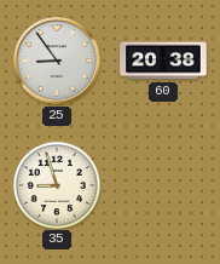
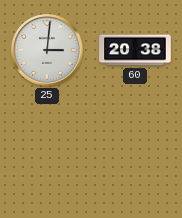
25: 8:54 -> 3:01
35: 8:57 -> none
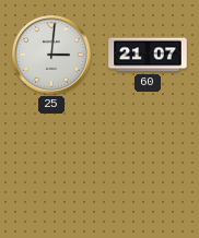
60: 20:38 -> 21:07
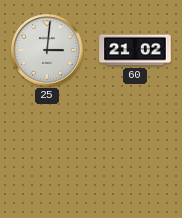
60: 21:07 -> 21:02
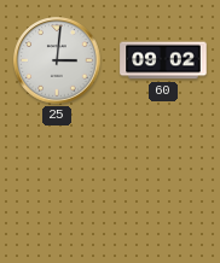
60: 21:02 -> 09:02
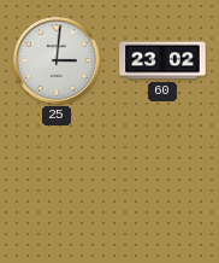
60: 09:02 -> 23:02
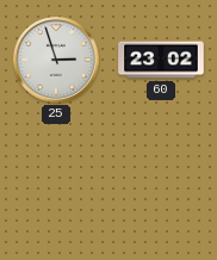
25: 3:01 -> 2:57
